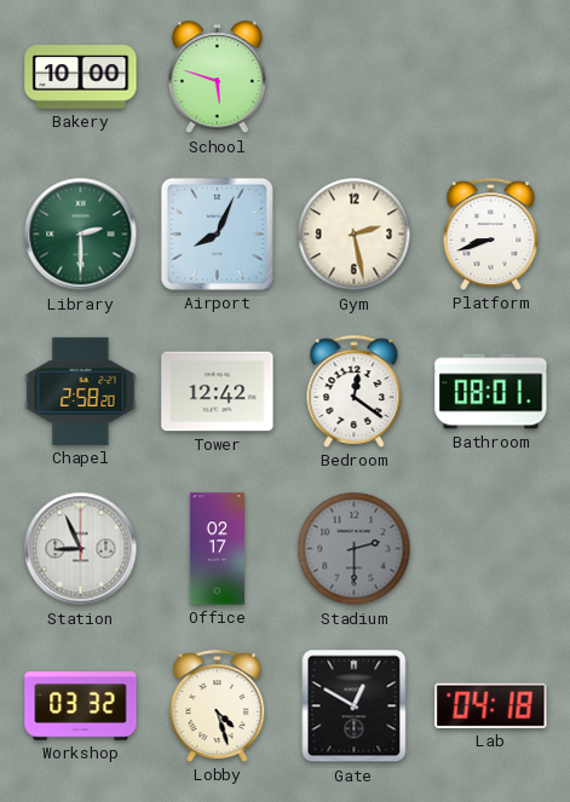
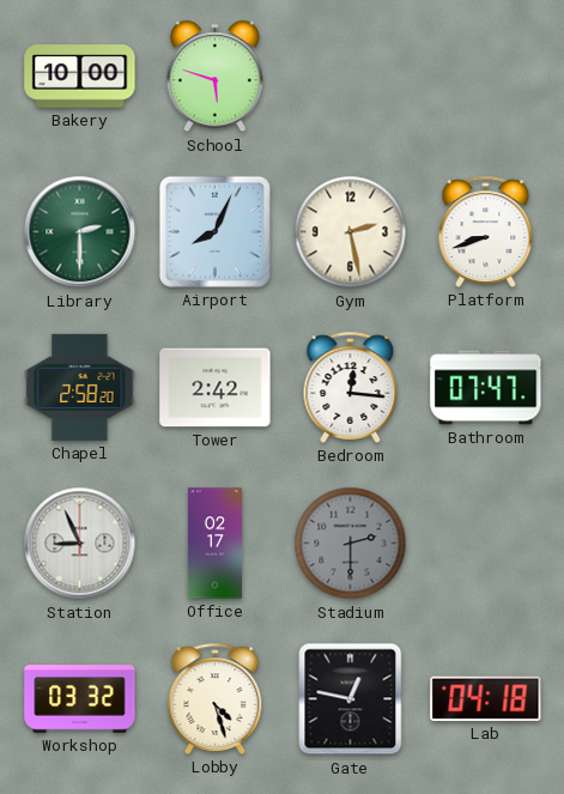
Tower: 12:42 -> 2:42
Bedroom: 12:21 -> 12:16
Bathroom: 08:01 -> 07:47
Gate: 12:50 -> 12:47
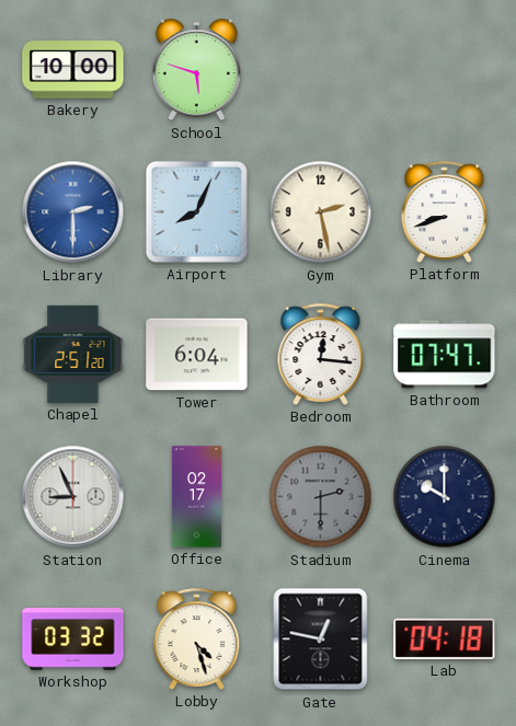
Library dial: green -> blue
Chapel: 2:58 -> 2:51
Tower: 2:42 -> 6:04
Cinema: none -> 10:00
